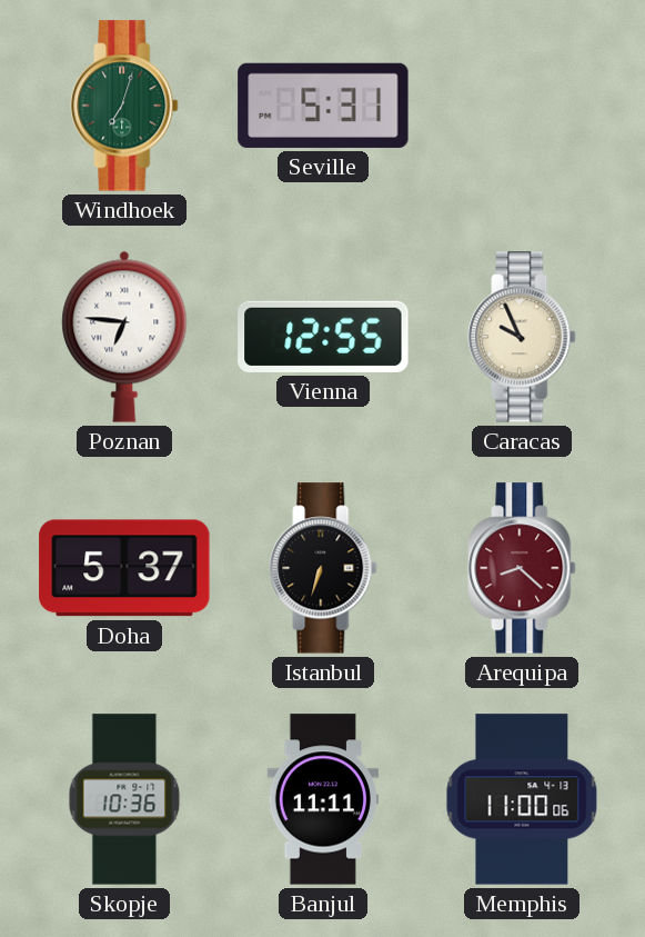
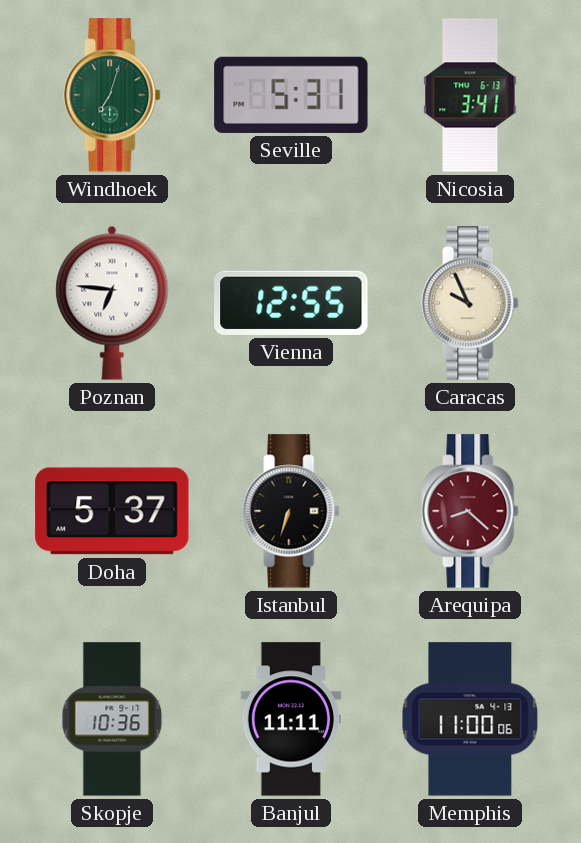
Nicosia: none -> 3:41
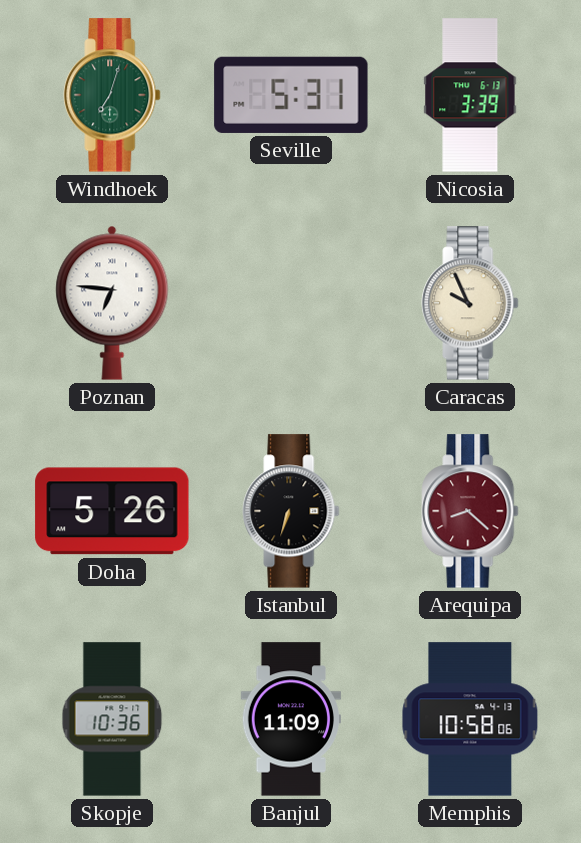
Nicosia: 3:41 -> 3:39
Vienna: 12:55 -> none
Doha: 5:37 -> 5:26
Banjul: 11:11 -> 11:09
Memphis: 11:00 -> 10:58
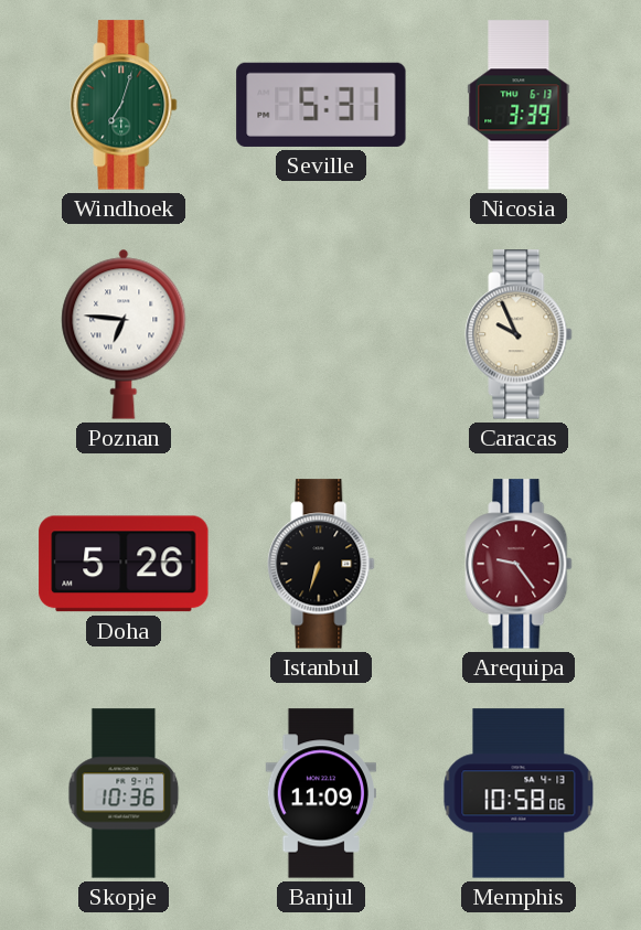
Arequipa: 8:22 -> 9:24
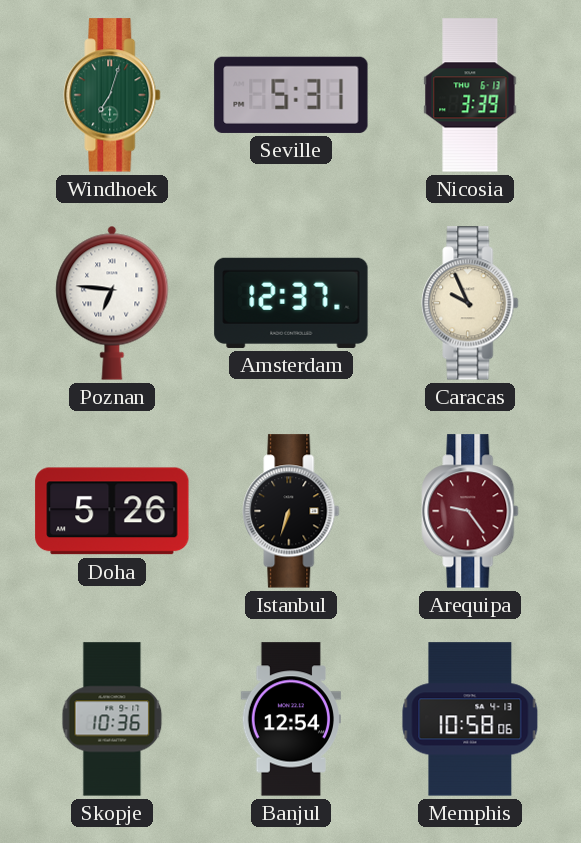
Amsterdam: none -> 12:37
Banjul: 11:09 -> 12:54
